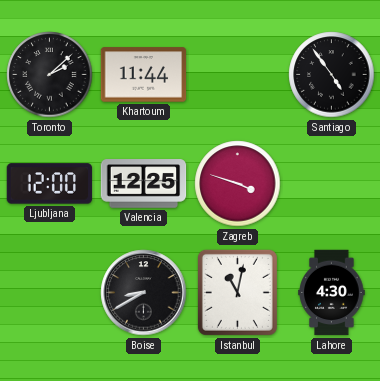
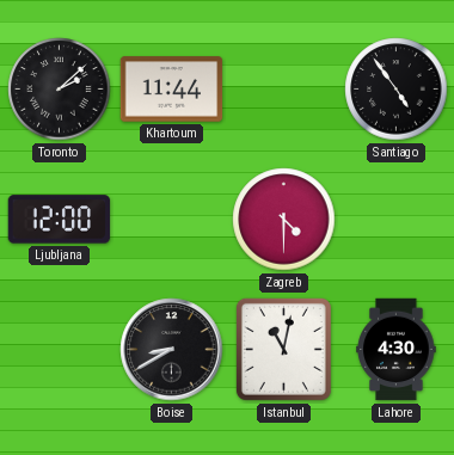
Valencia: 12:25 -> none
Zagreb: 3:48 -> 4:30
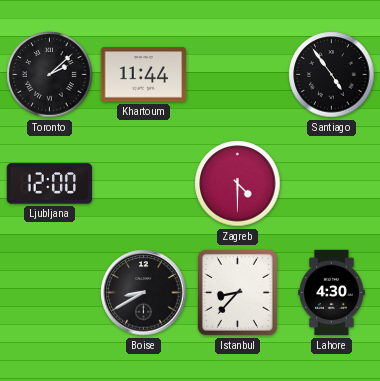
Istanbul: 11:02 -> 8:37
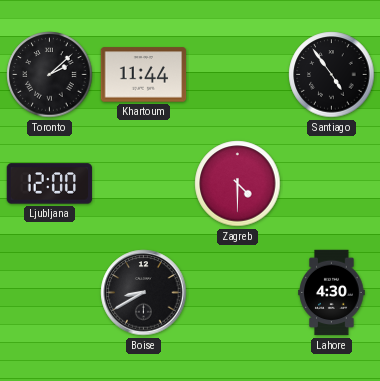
Istanbul: 8:37 -> none
